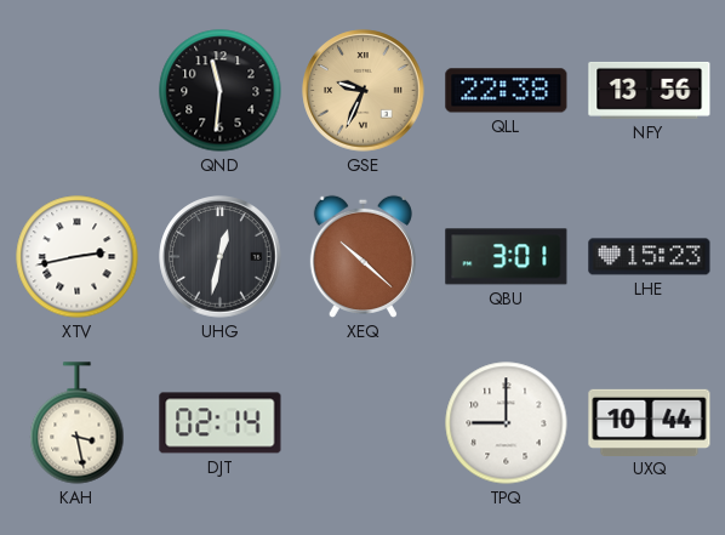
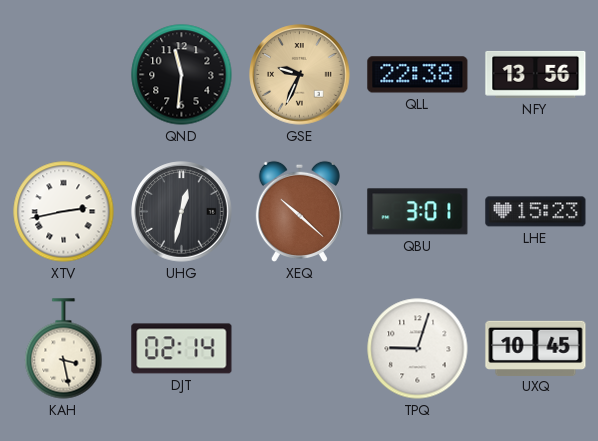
TPQ: 9:00 -> 9:03
UXQ: 10:44 -> 10:45
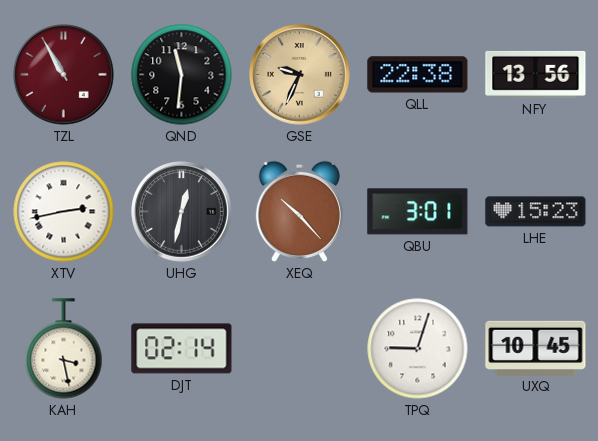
TZL: none -> 10:55
XEQ: 10:22 -> 10:23
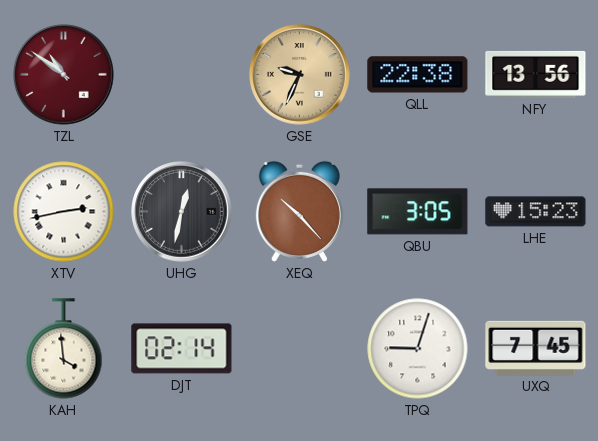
TZL: 10:55 -> 10:51
QND: 11:31 -> none
QBU: 3:01 -> 3:05
KAH: 3:28 -> 3:59
UXQ: 10:45 -> 7:45
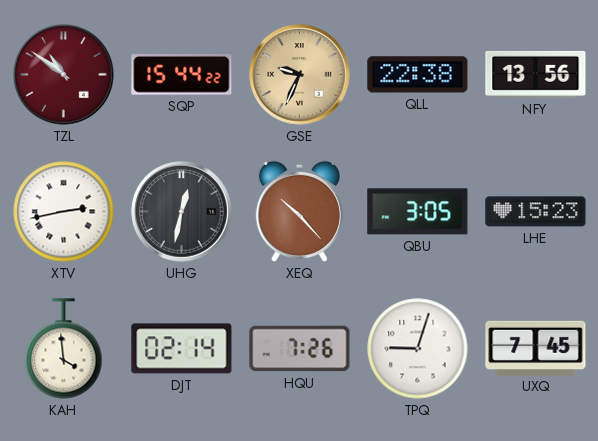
SQP: none -> 15:44
HQU: none -> 7:26
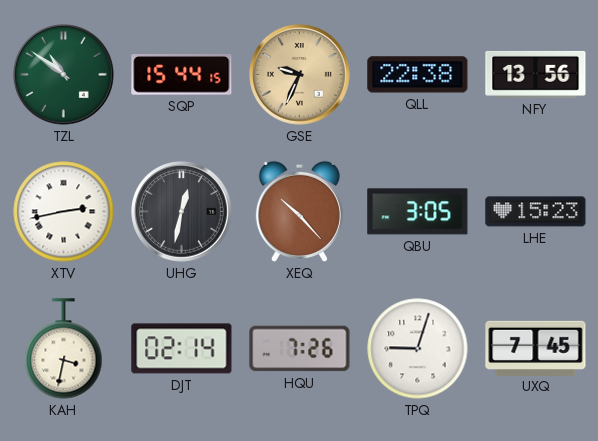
TZL dial: burgundy -> green
SQP: 15:44:22 -> 15:44:15
KAH: 3:59 -> 3:32
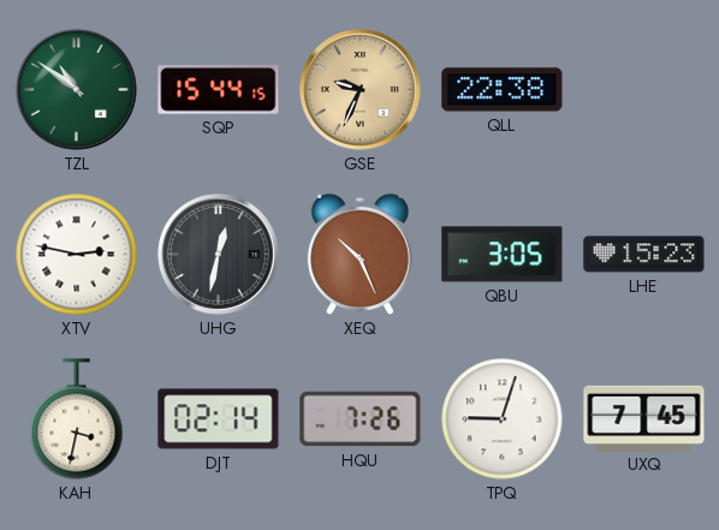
NFY: 13:56 -> none
XTV: 2:43 -> 2:47
XEQ: 10:23 -> 10:26
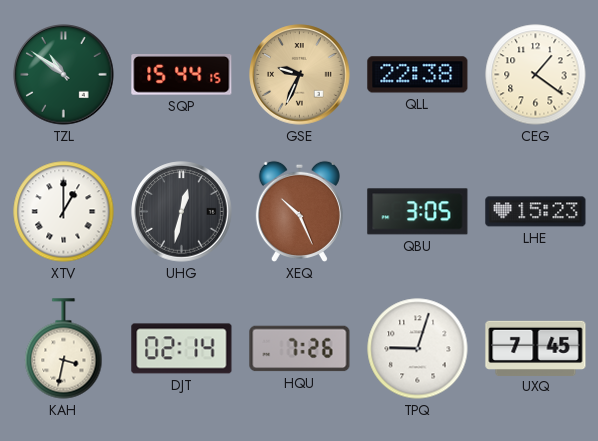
CEG: none -> 1:21
XTV: 2:47 -> 1:00
